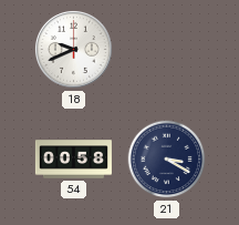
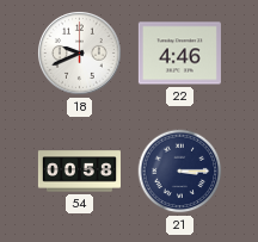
22: none -> 4:46
21: 3:20 -> 3:15
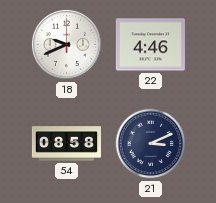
54: 00:58 -> 08:58
21: 3:15 -> 3:11
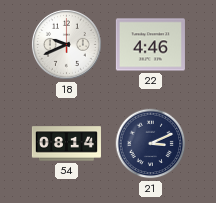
54: 08:58 -> 08:14
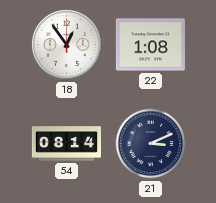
18: 9:41 -> 12:54
22: 4:46 -> 1:08
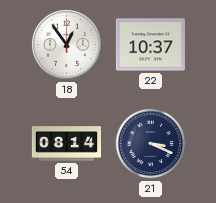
22: 1:08 -> 10:37
21: 3:11 -> 3:19
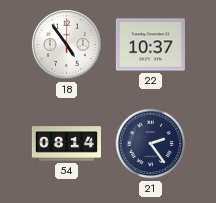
18: 12:54 -> 4:54
21: 3:19 -> 2:24
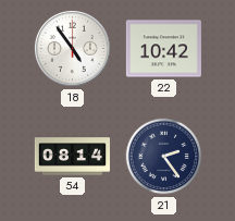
22: 10:37 -> 10:42
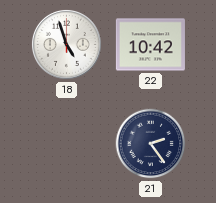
18: 4:54 -> 4:57
54: 08:14 -> none
